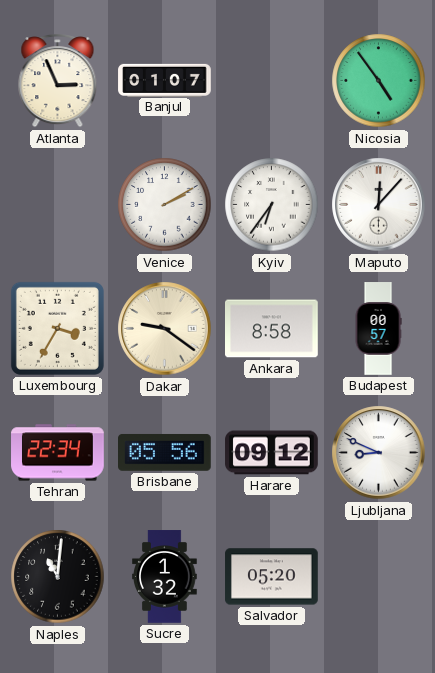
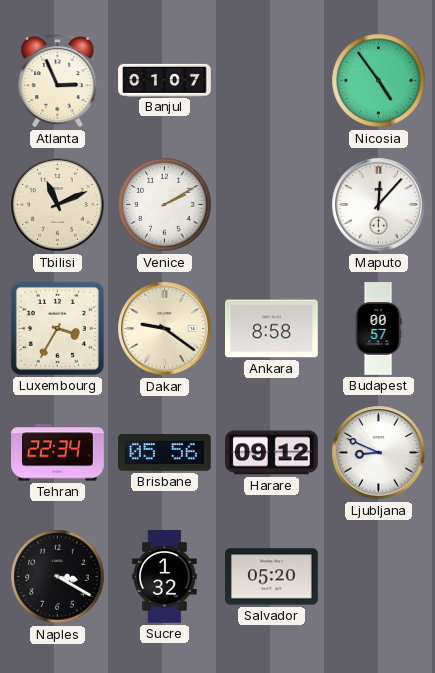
Tbilisi: none -> 11:11
Kyiv: 6:36 -> none
Naples: 11:01 -> 3:20
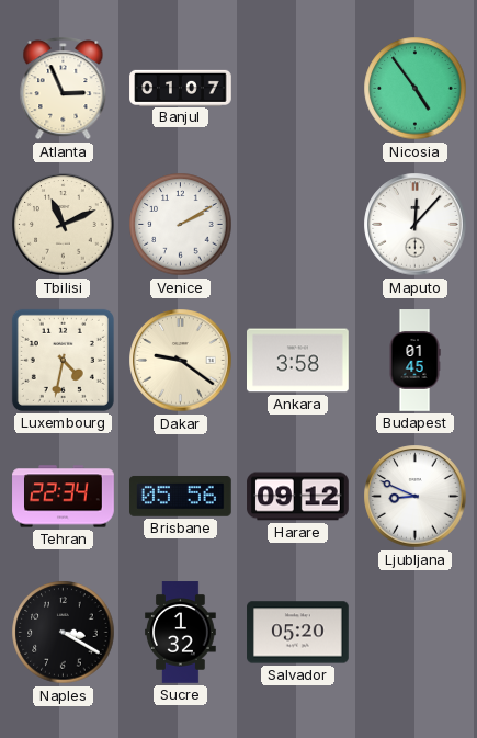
Luxembourg: 3:35 -> 4:32
Ankara: 8:58 -> 3:58
Budapest: 00:57 -> 01:45
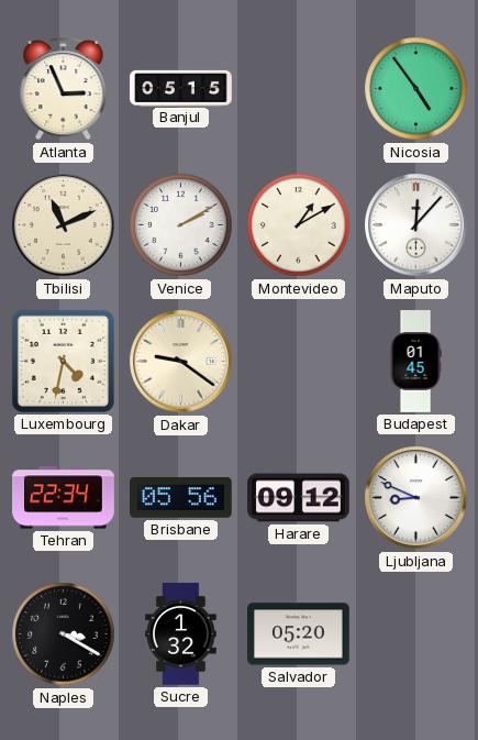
Banjul: 01:07 -> 05:15
Montevideo: none -> 1:10
Ankara: 3:58 -> none
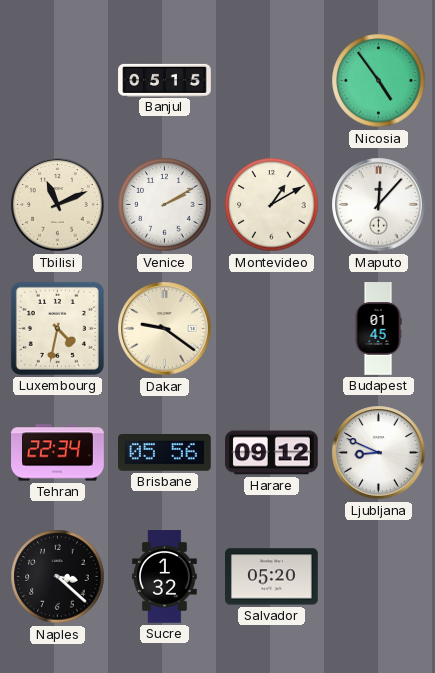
Atlanta: 2:56 -> none
Naples: 3:20 -> 3:22
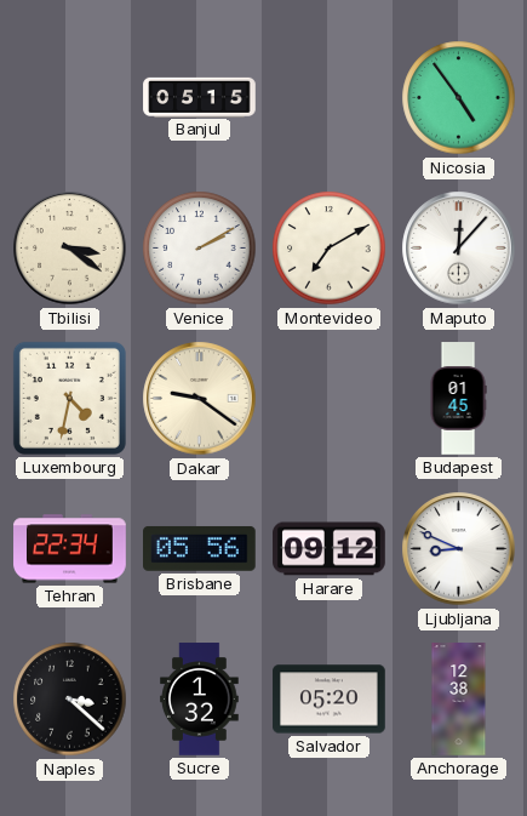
Tbilisi: 11:11 -> 3:21
Montevideo: 1:10 -> 7:10
Anchorage: none -> 12:38
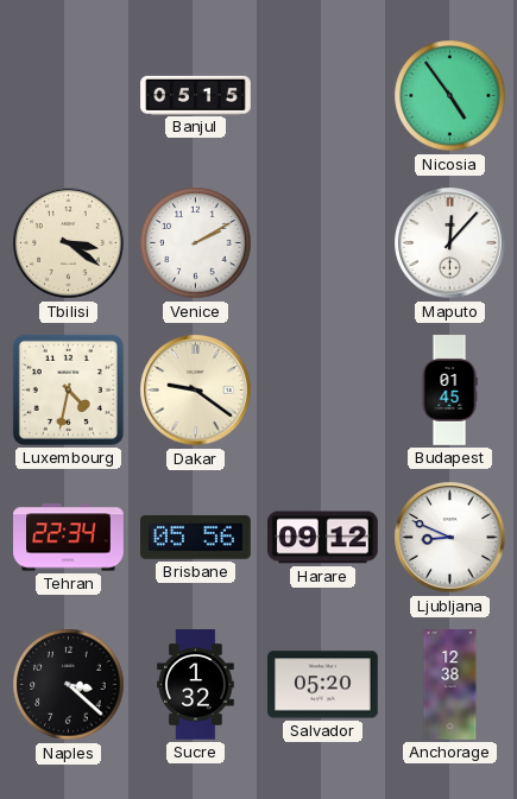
Montevideo: 7:10 -> none
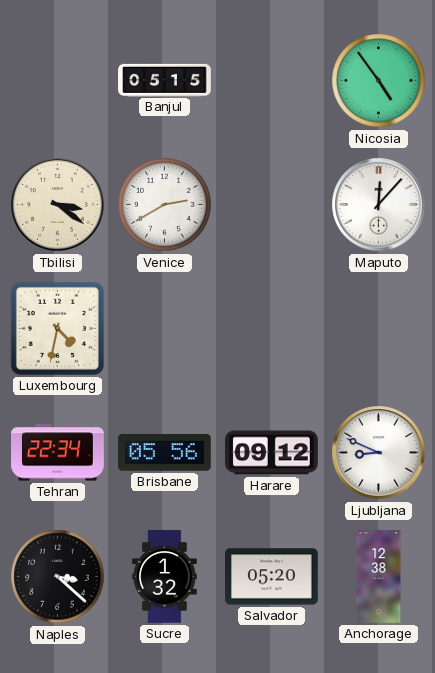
Venice: 2:10 -> 2:40
Dakar: 9:21 -> none
Budapest: 01:45 -> none
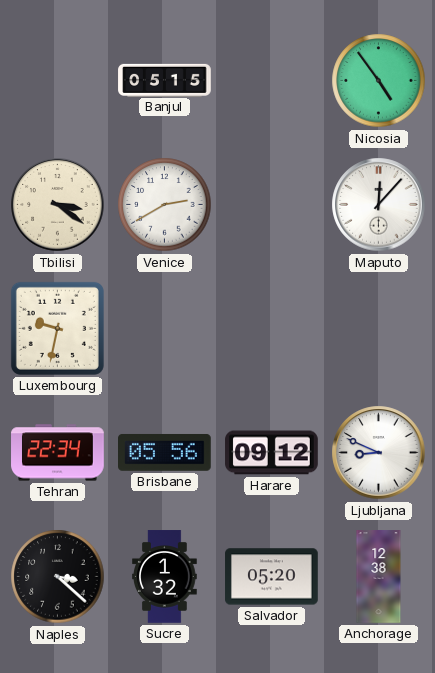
Luxembourg: 4:32 -> 9:32
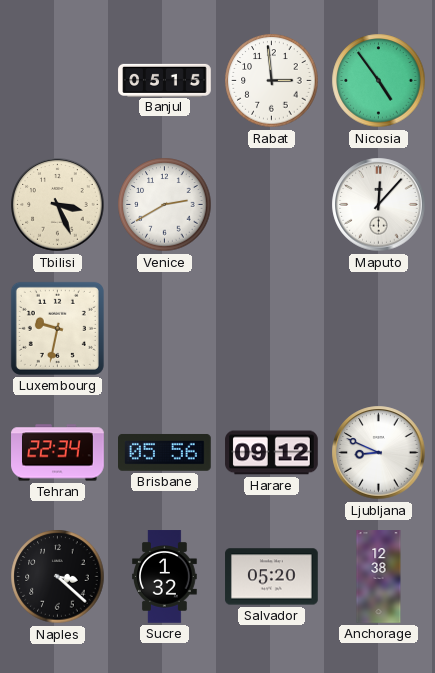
Rabat: none -> 2:59
Tbilisi: 3:21 -> 3:26
